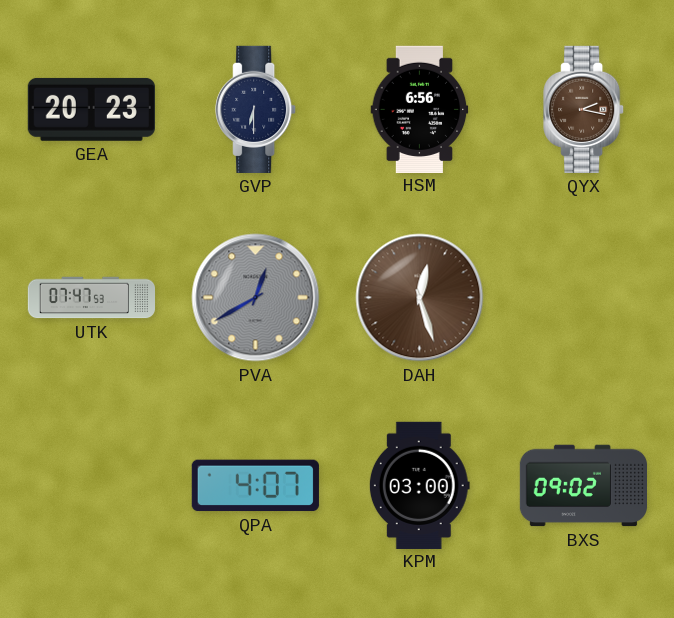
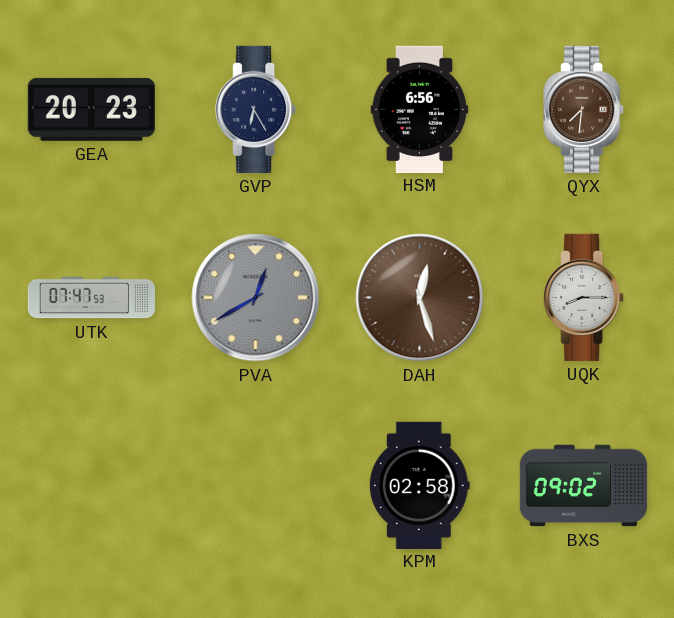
GVP: 6:30 -> 6:25
QYX: 2:17 -> 7:31
UQK: none -> 8:15
QPA: 4:07 -> none
KPM: 03:00 -> 02:58
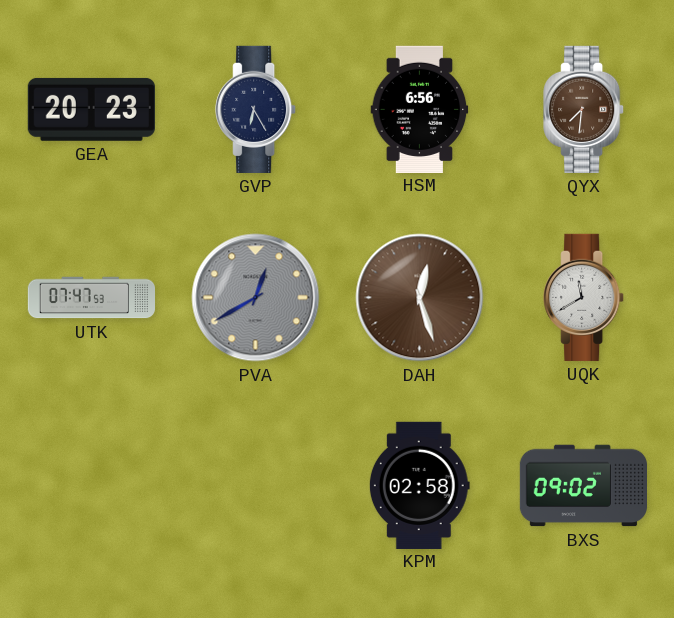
UQK: 8:15 -> 11:40
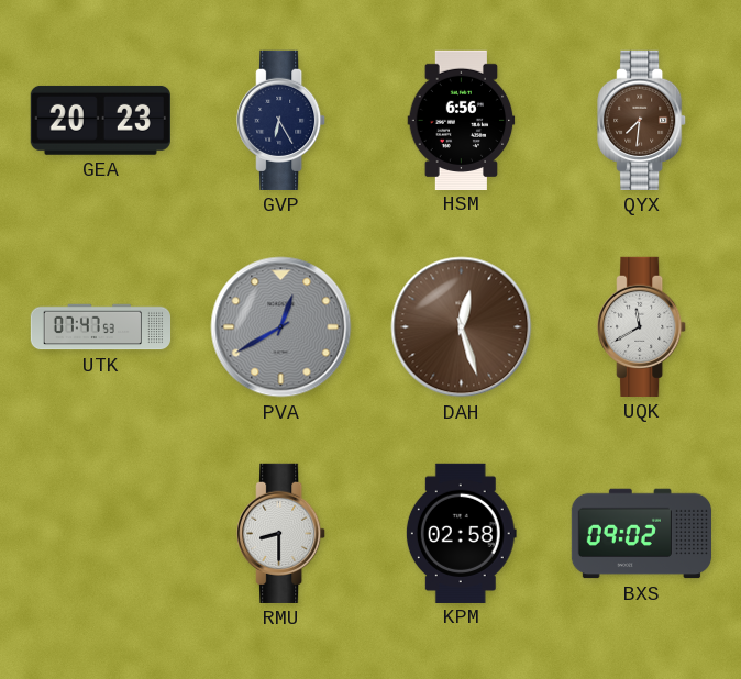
RMU: none -> 8:30
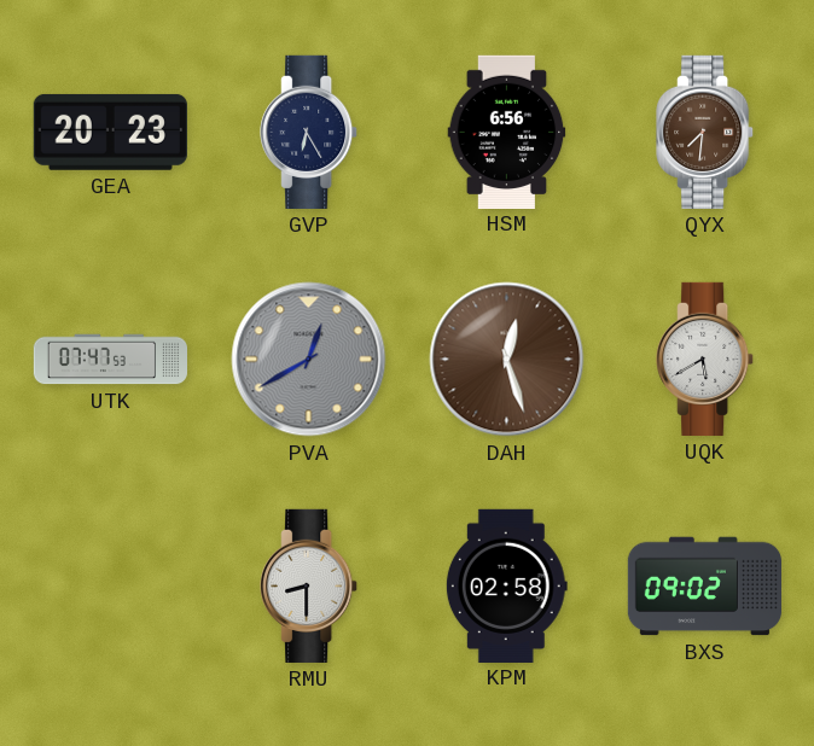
UQK: 11:40 -> 5:40
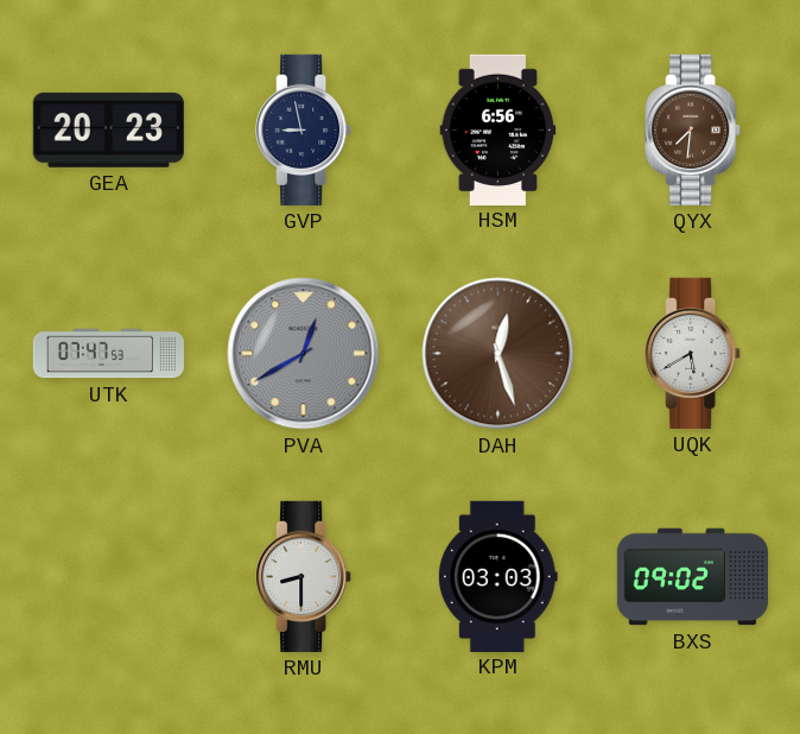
GVP: 6:25 -> 8:58
KPM: 02:58 -> 03:03
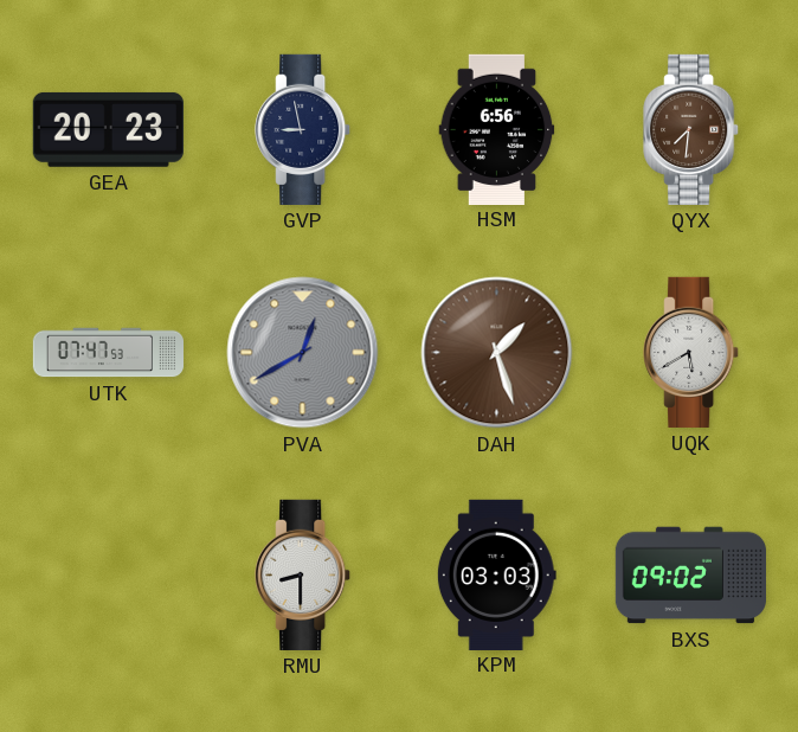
DAH: 12:27 -> 1:27
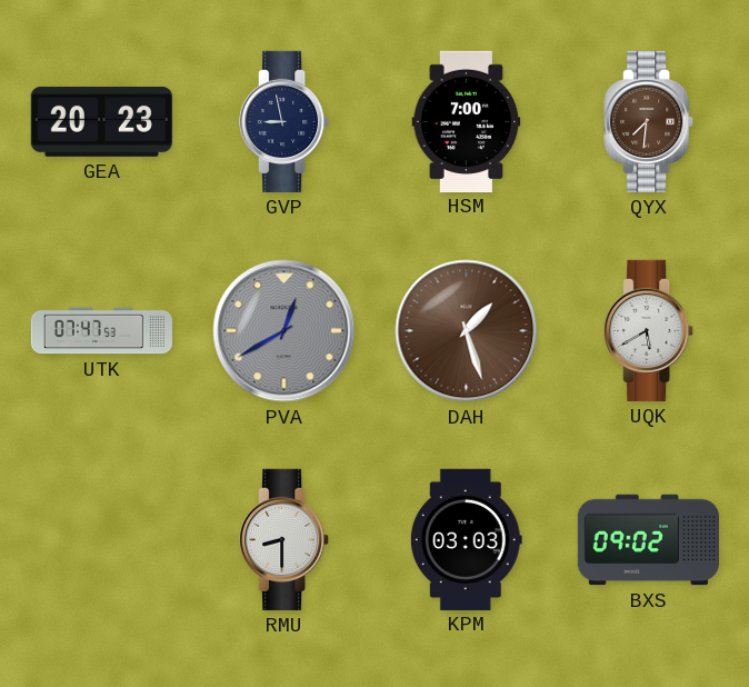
HSM: 6:56 -> 7:00
